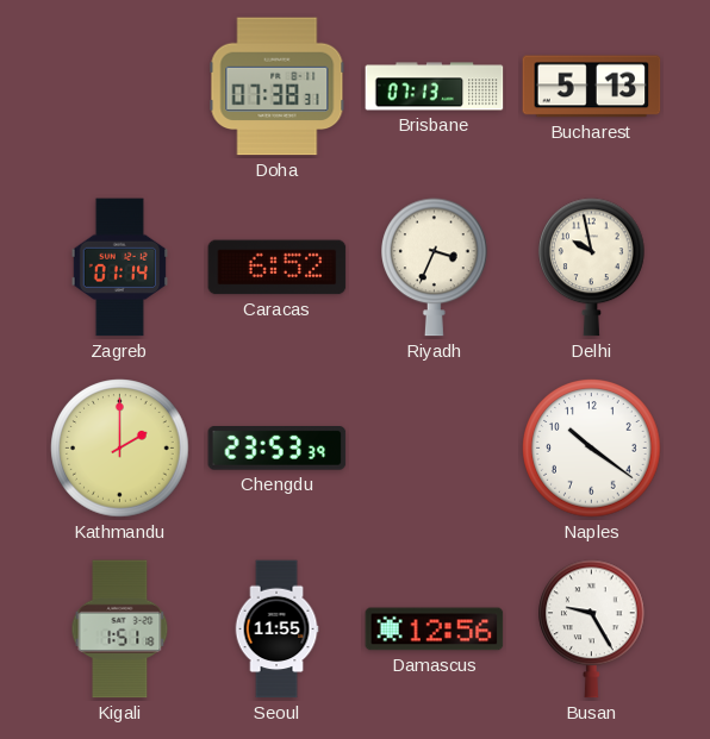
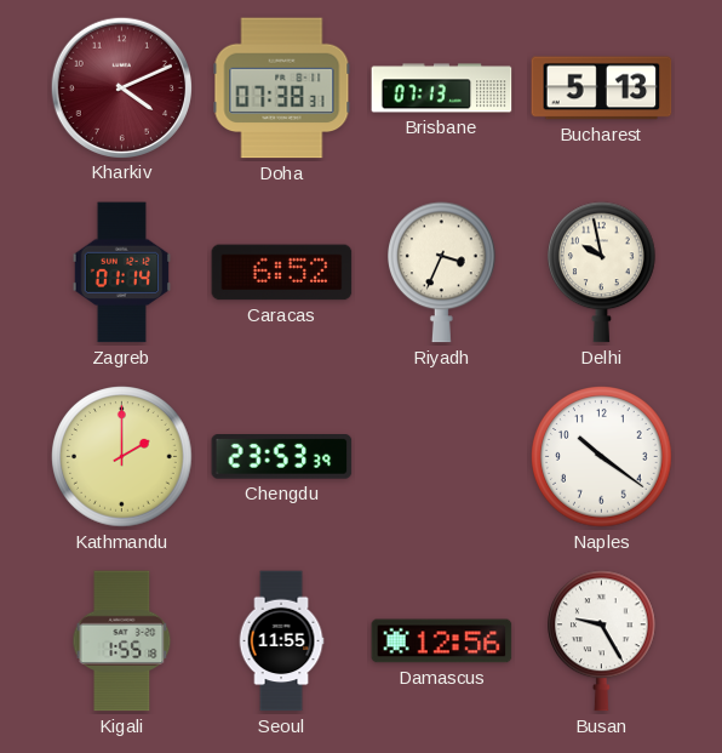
Kharkiv: none -> 4:11
Kigali: 1:51 -> 1:55
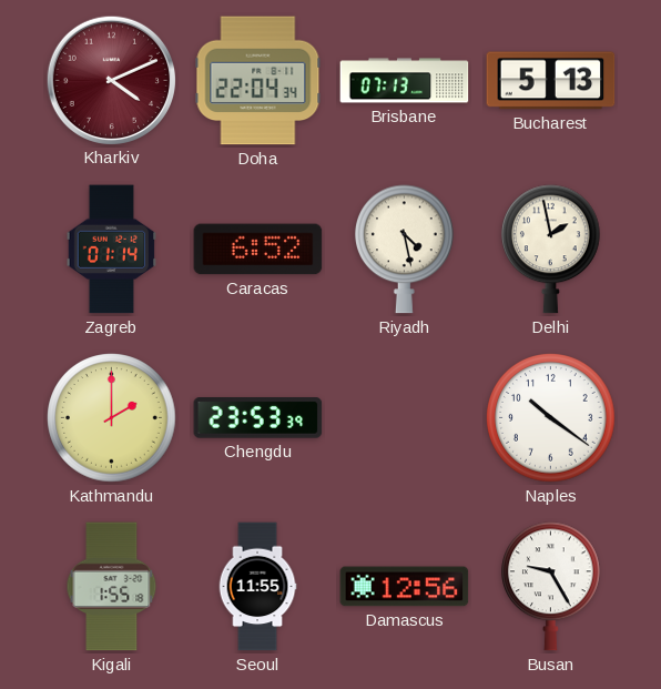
Doha: 07:38 -> 22:04
Riyadh: 3:34 -> 4:28
Delhi: 9:58 -> 1:58
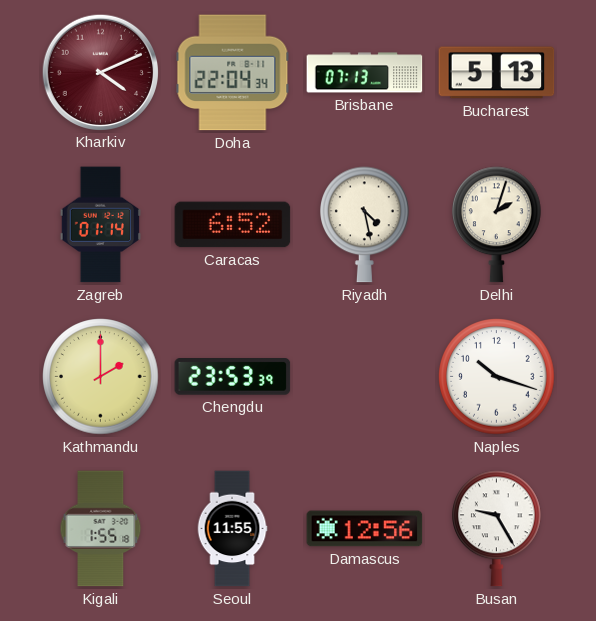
Delhi: 1:58 -> 2:03
Naples: 10:21 -> 10:18
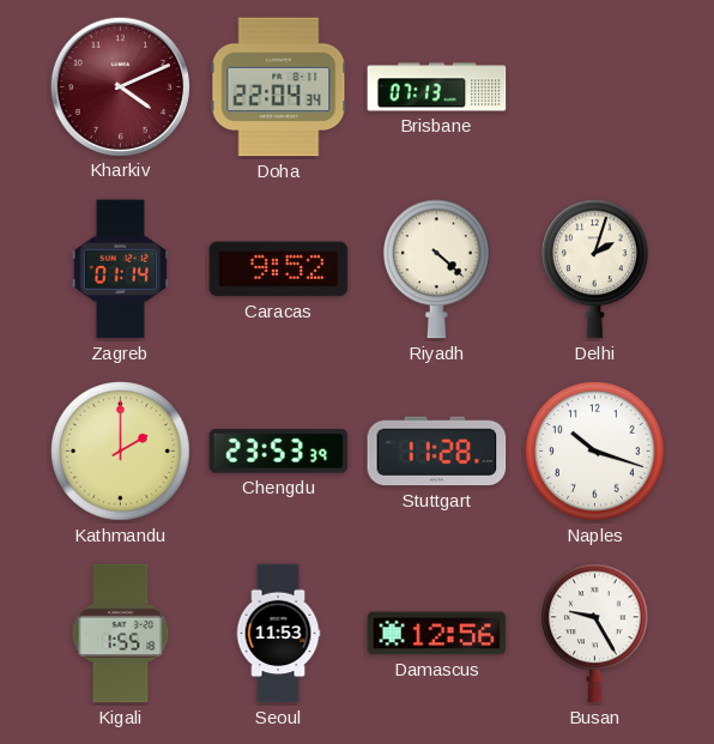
Bucharest: 5:13 -> none
Caracas: 6:52 -> 9:52
Riyadh: 4:28 -> 4:22
Stuttgart: none -> 11:28
Seoul: 11:55 -> 11:53
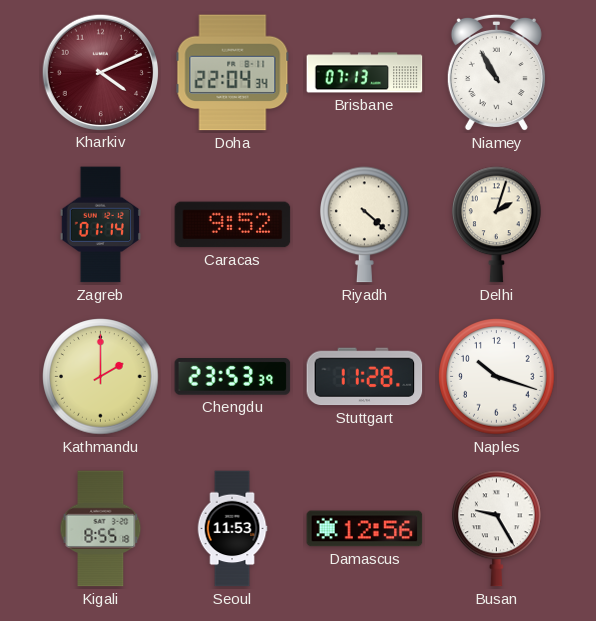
Niamey: none -> 10:55
Kigali: 1:55 -> 8:55
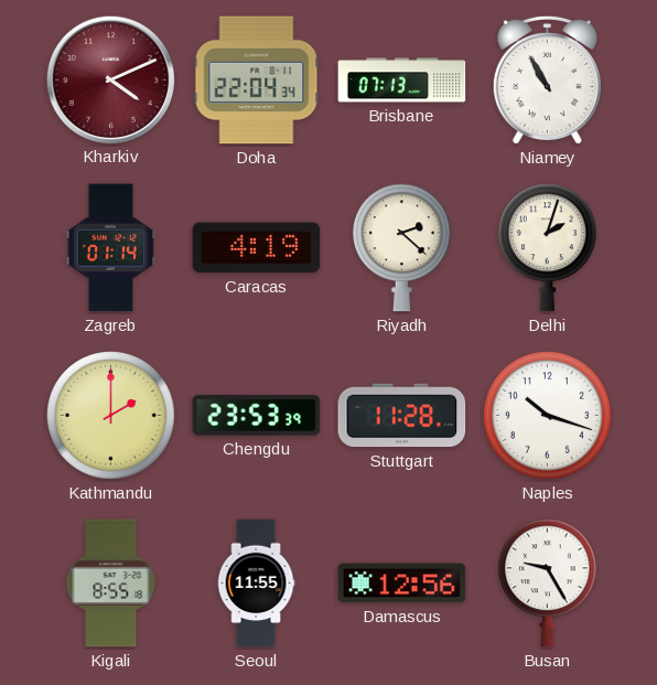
Caracas: 9:52 -> 4:19
Riyadh: 4:22 -> 2:22
Seoul: 11:53 -> 11:55
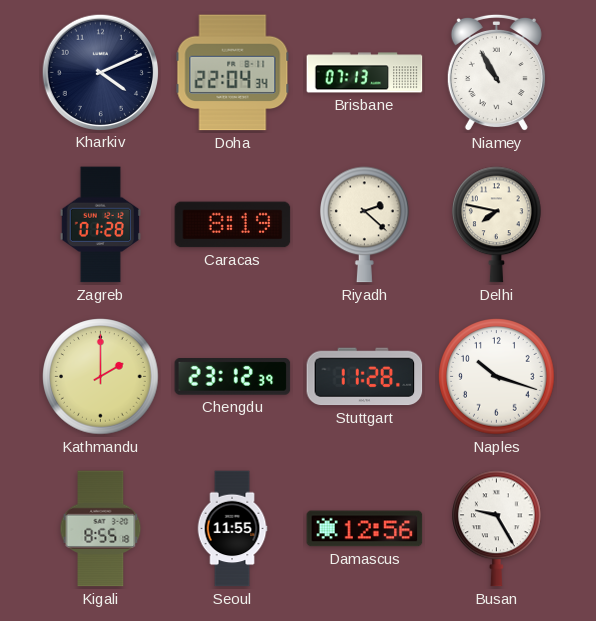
Kharkiv dial: burgundy -> navy
Zagreb: 01:14 -> 01:28
Caracas: 4:19 -> 8:19
Delhi: 2:03 -> 7:47
Chengdu: 23:53 -> 23:12
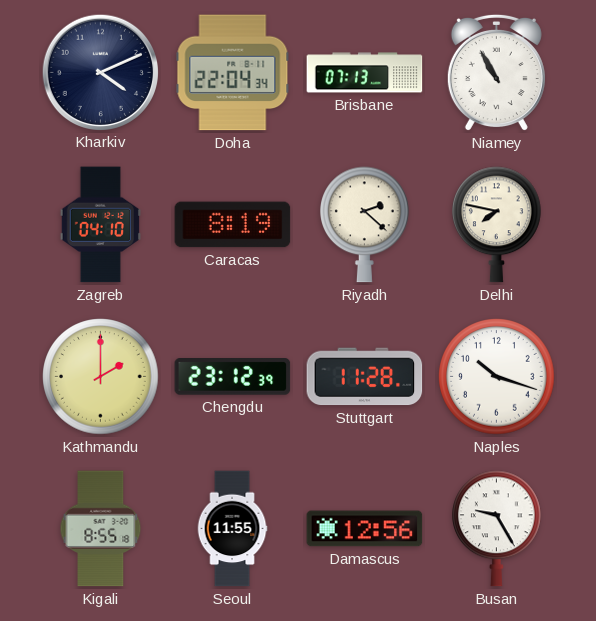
Zagreb: 01:28 -> 04:10
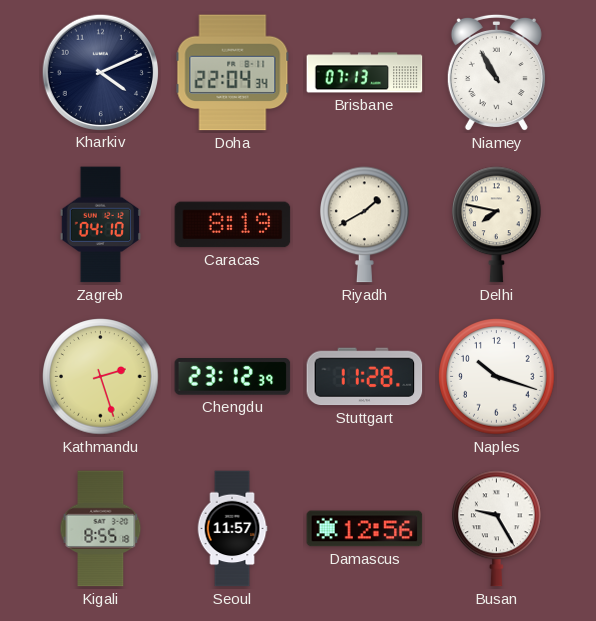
Riyadh: 2:22 -> 1:40
Kathmandu: 2:00 -> 2:27
Seoul: 11:55 -> 11:57
